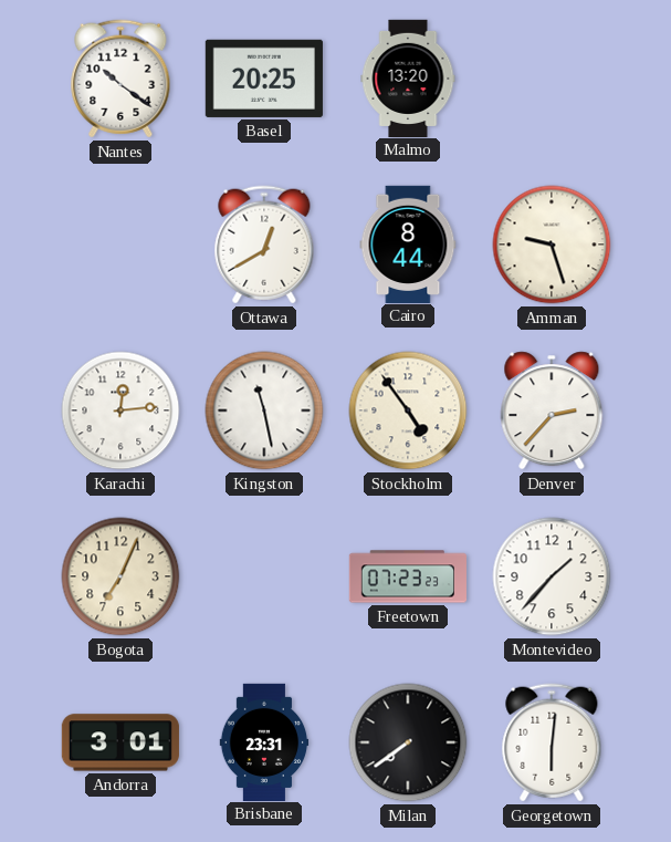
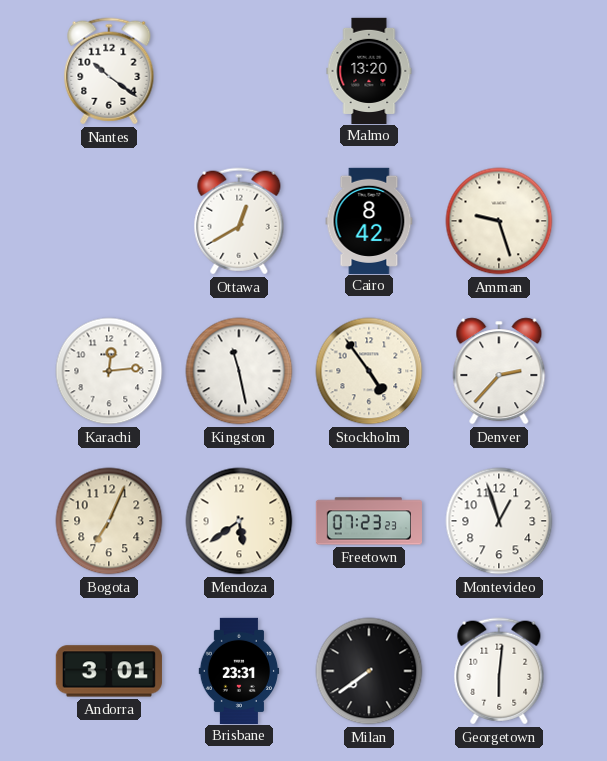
Basel: 20:25 -> none
Cairo: 8:44 -> 8:42
Mendoza: none -> 5:39
Montevideo: 1:37 -> 12:57
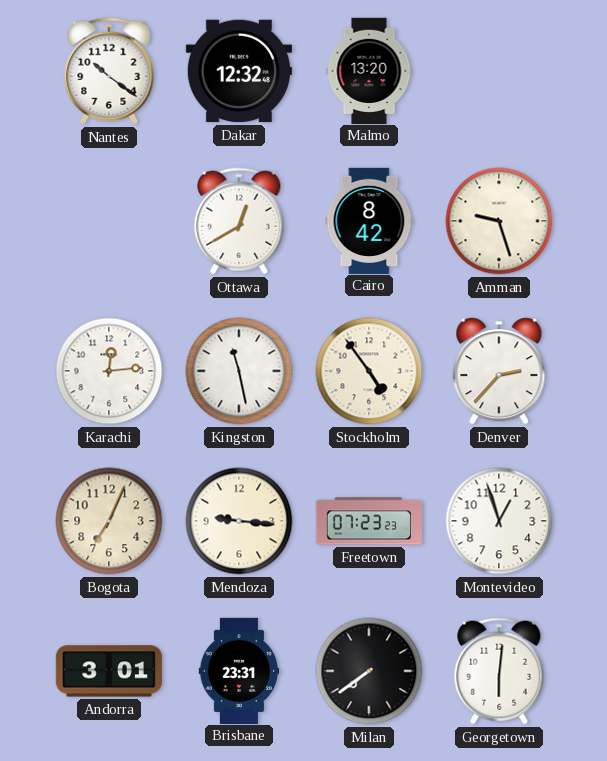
Dakar: none -> 12:32
Mendoza: 5:39 -> 9:16
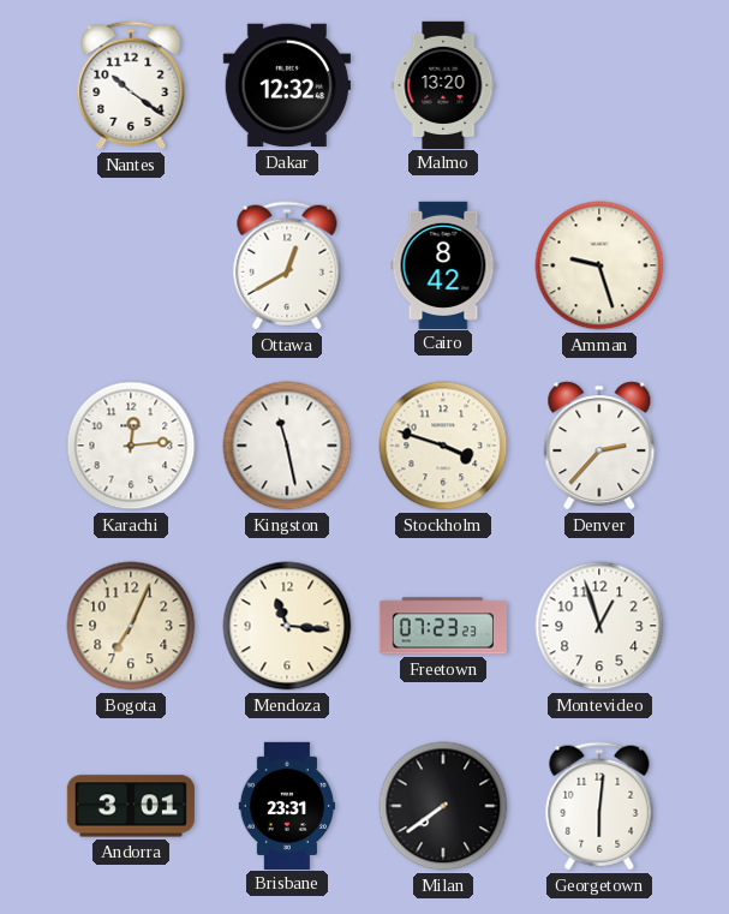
Stockholm: 4:54 -> 3:48
Mendoza: 9:16 -> 11:16
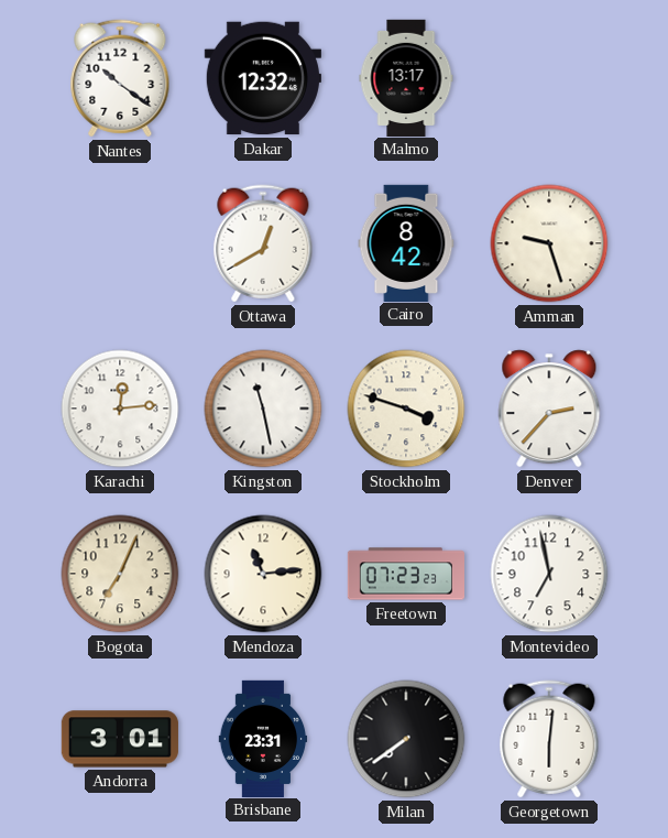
Malmo: 13:20 -> 13:17
Mendoza: 11:16 -> 11:14
Montevideo: 12:57 -> 6:58
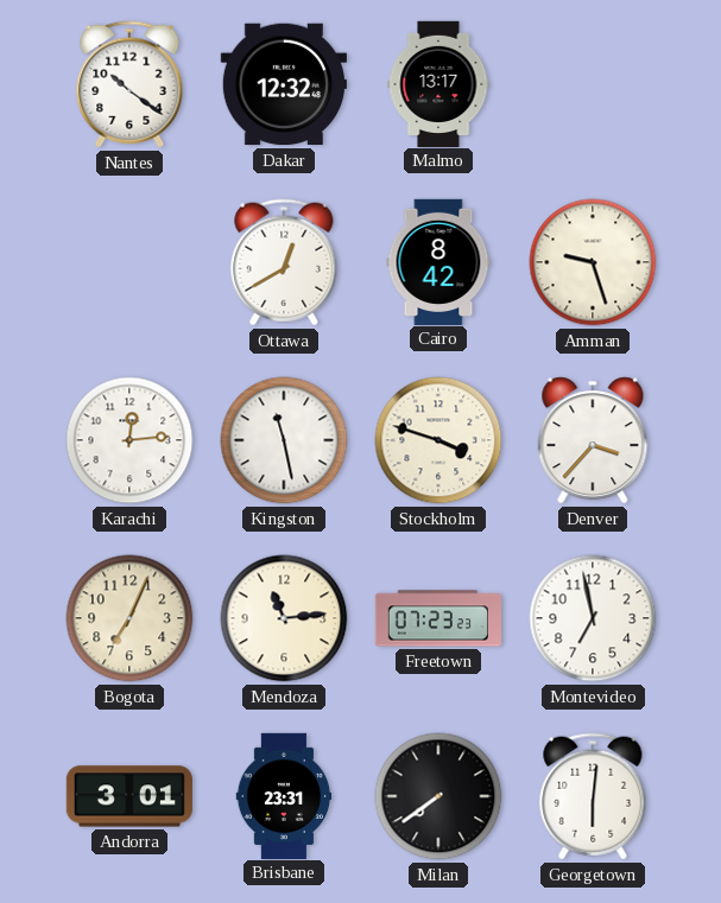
Denver: 2:37 -> 3:37
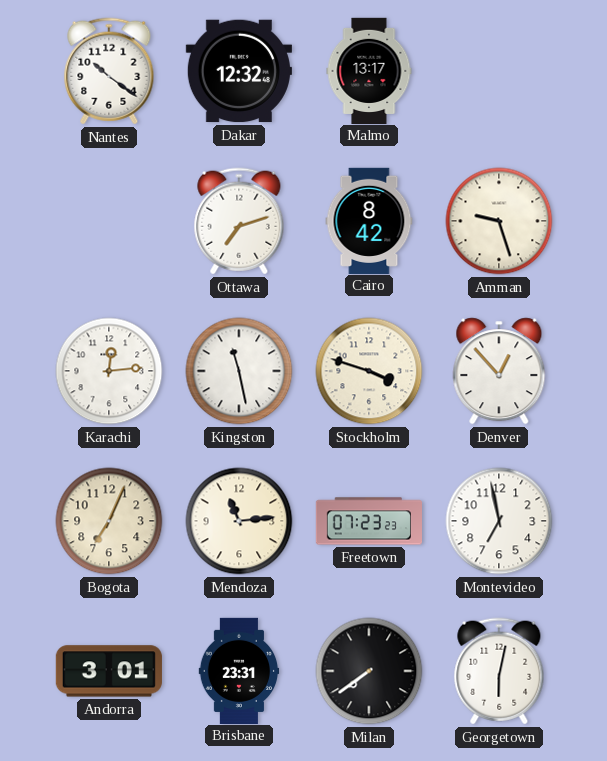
Ottawa: 12:40 -> 7:12
Denver: 3:37 -> 12:53
Georgetown: 6:01 -> 6:02
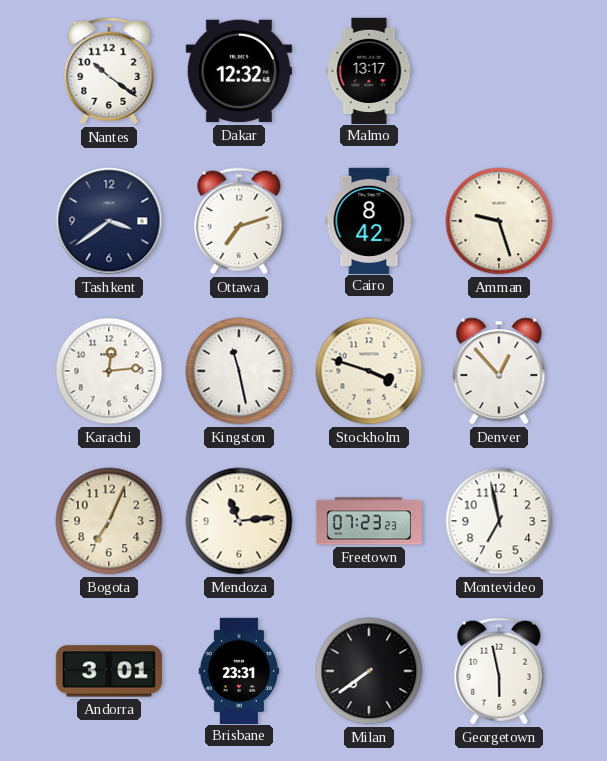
Tashkent: none -> 3:39
Georgetown: 6:02 -> 5:58
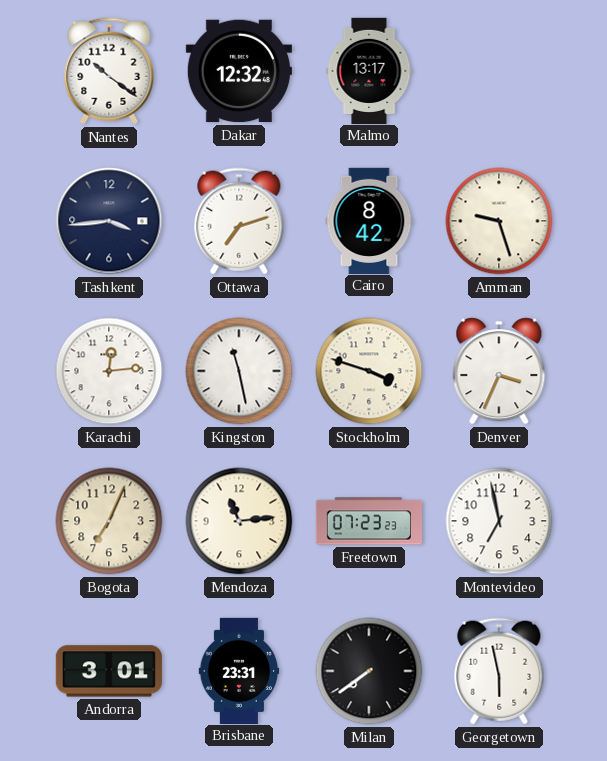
Tashkent: 3:39 -> 3:44
Denver: 12:53 -> 3:34
